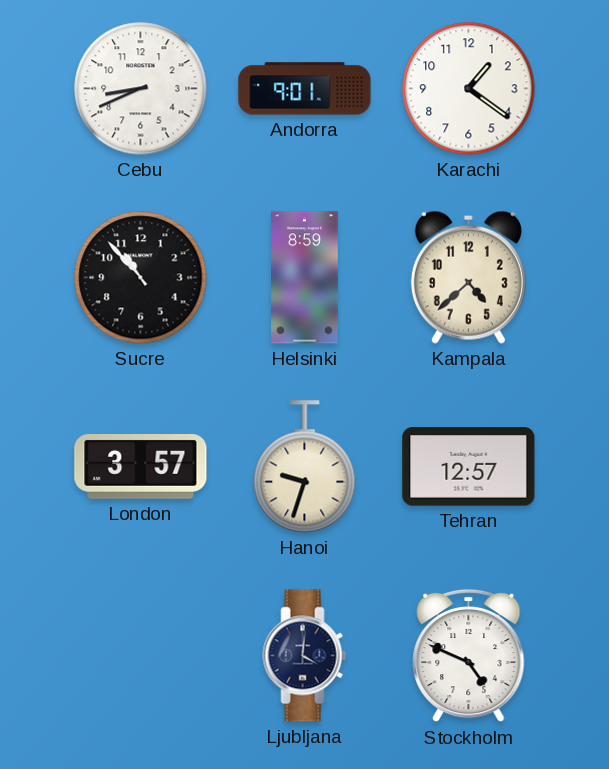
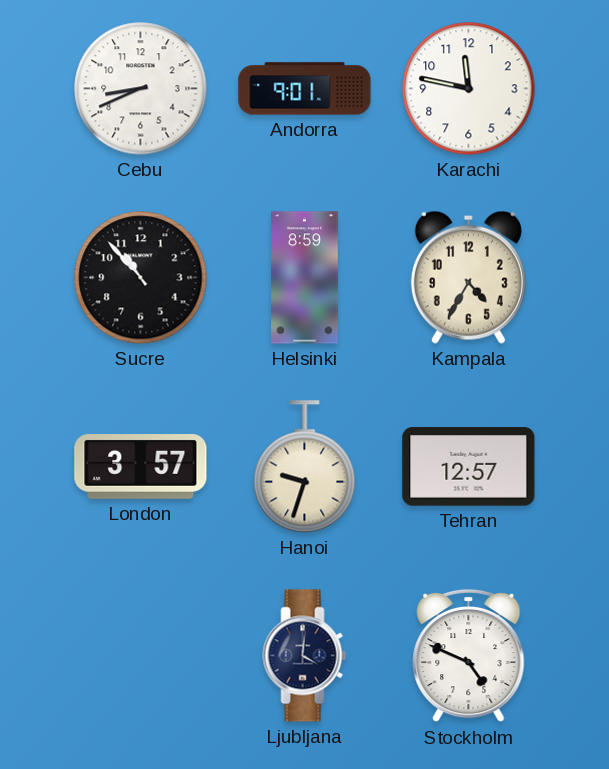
Karachi: 1:21 -> 11:47
Kampala: 4:38 -> 4:35
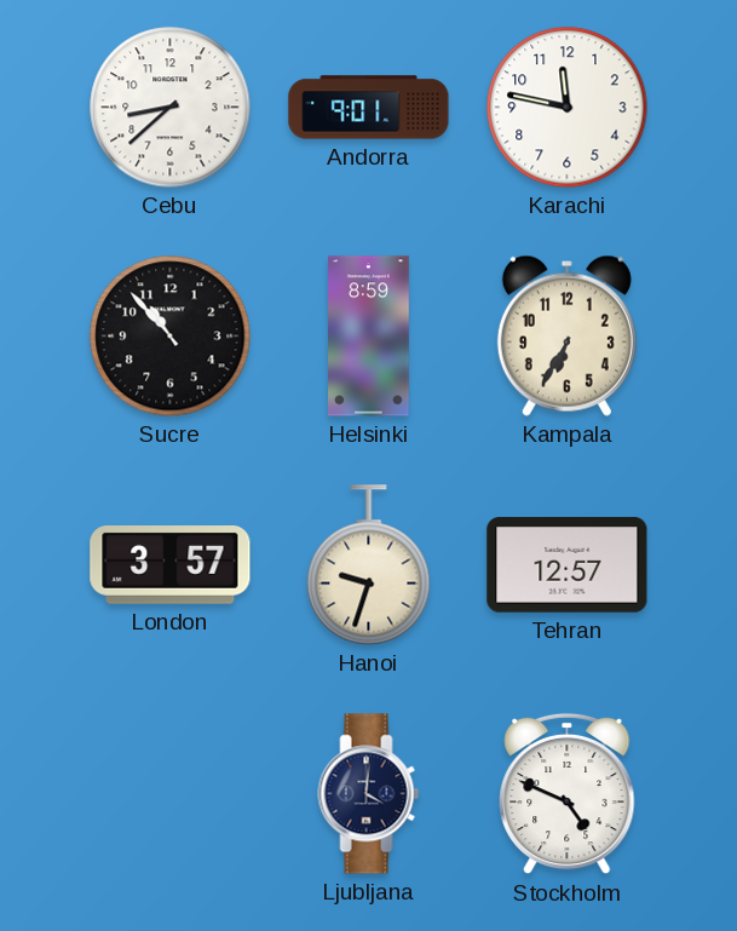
Cebu: 8:41 -> 8:38
Kampala: 4:35 -> 6:35
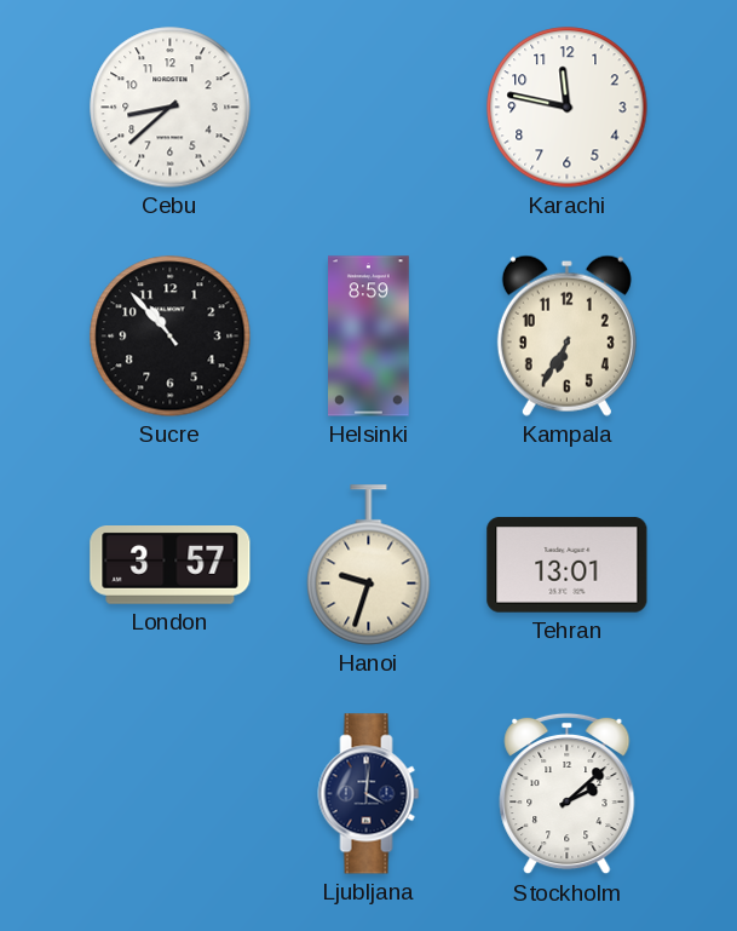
Andorra: 9:01 -> none
Tehran: 12:57 -> 13:01
Stockholm: 4:49 -> 2:08
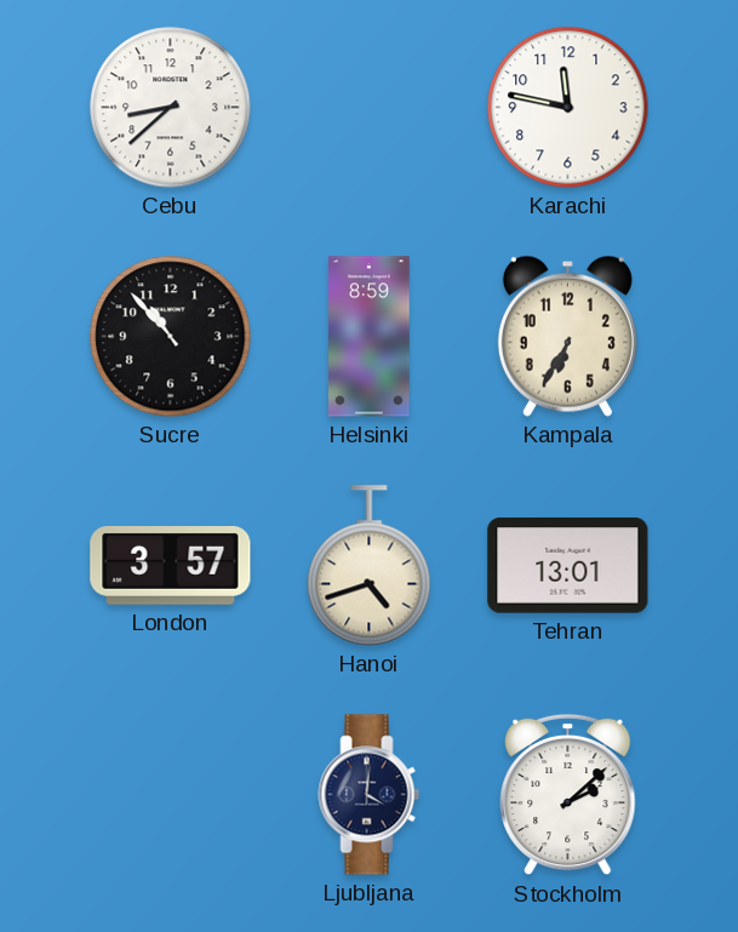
Hanoi: 9:33 -> 4:42
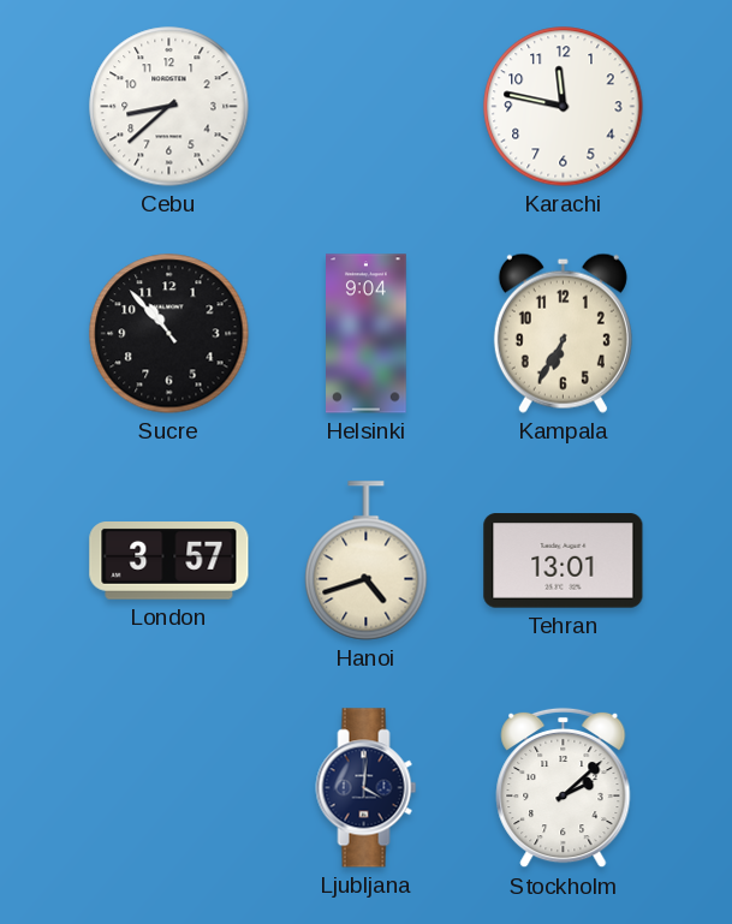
Helsinki: 8:59 -> 9:04
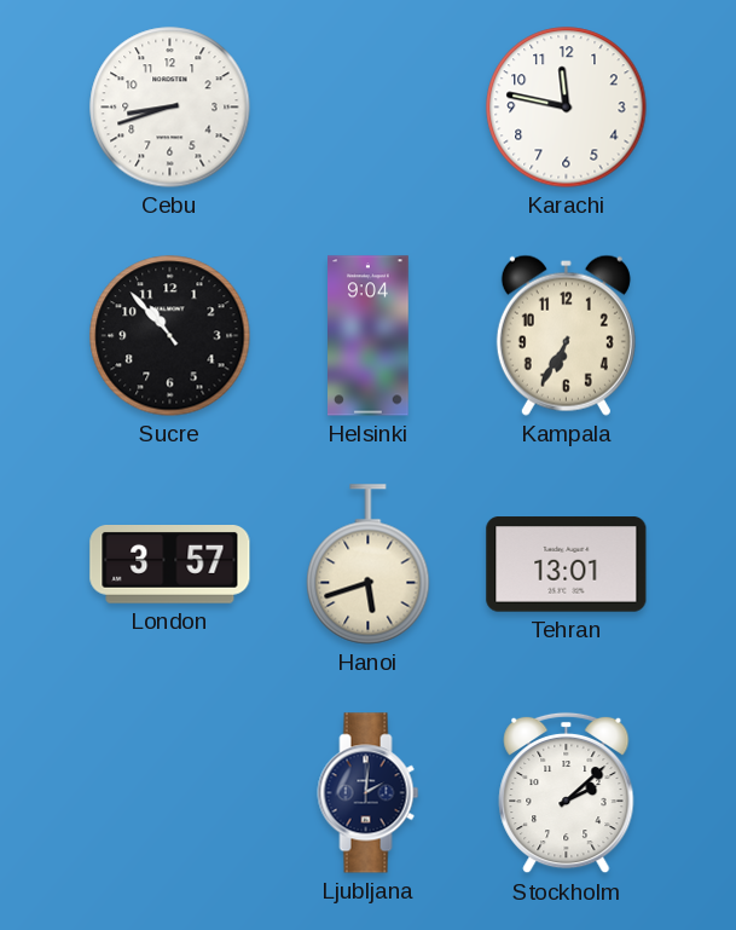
Cebu: 8:38 -> 8:42
Hanoi: 4:42 -> 5:42
Ljubljana: 4:01 -> 2:01
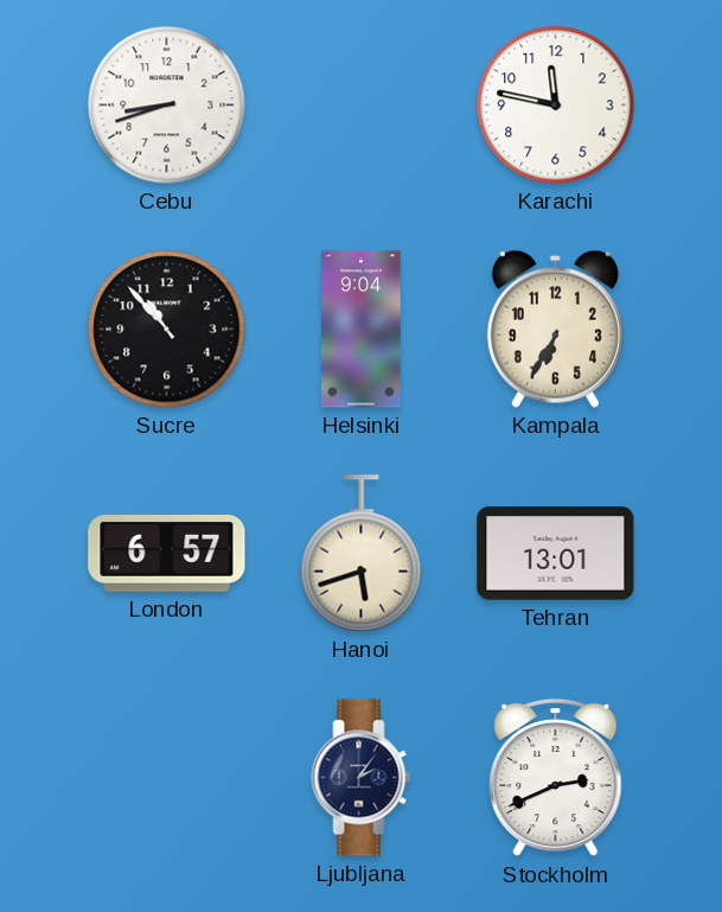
London: 3:57 -> 6:57
Ljubljana: 2:01 -> 2:06
Stockholm: 2:08 -> 2:41
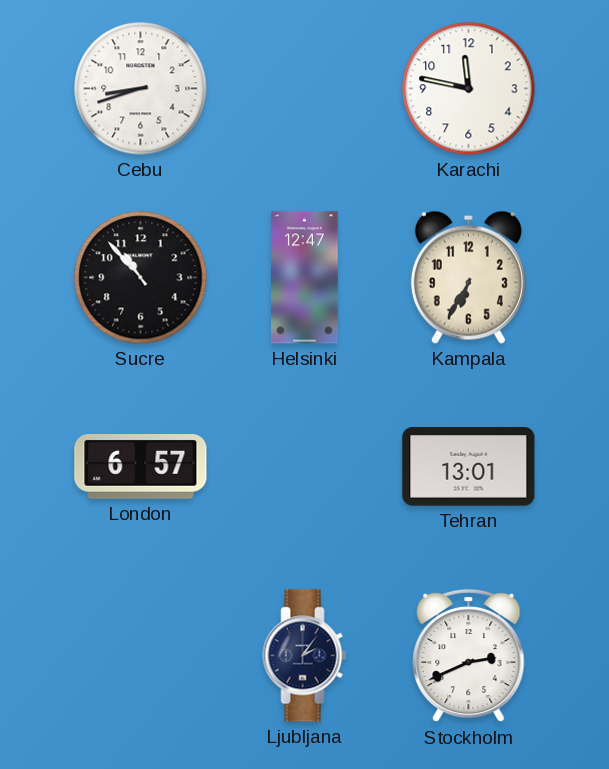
Helsinki: 9:04 -> 12:47
Hanoi: 5:42 -> none
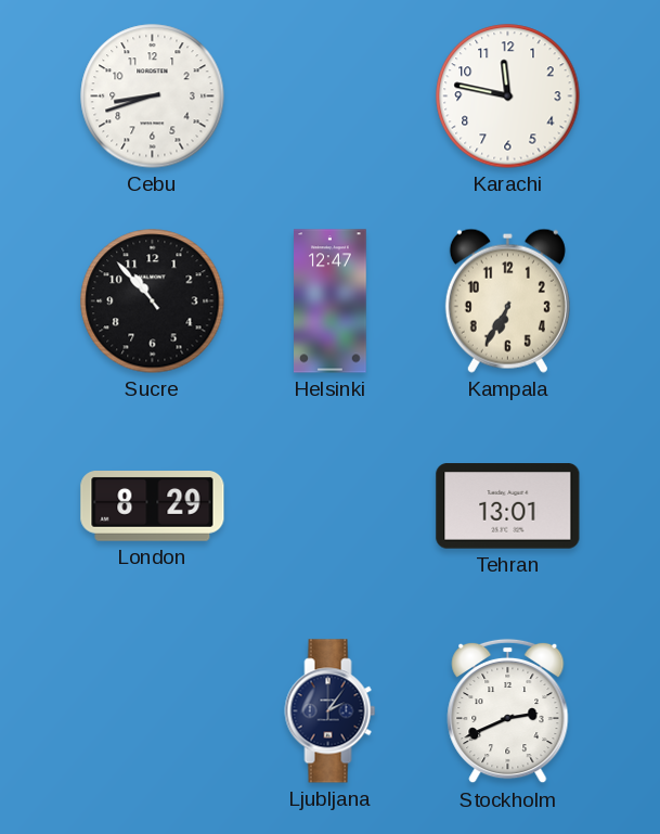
London: 6:57 -> 8:29
